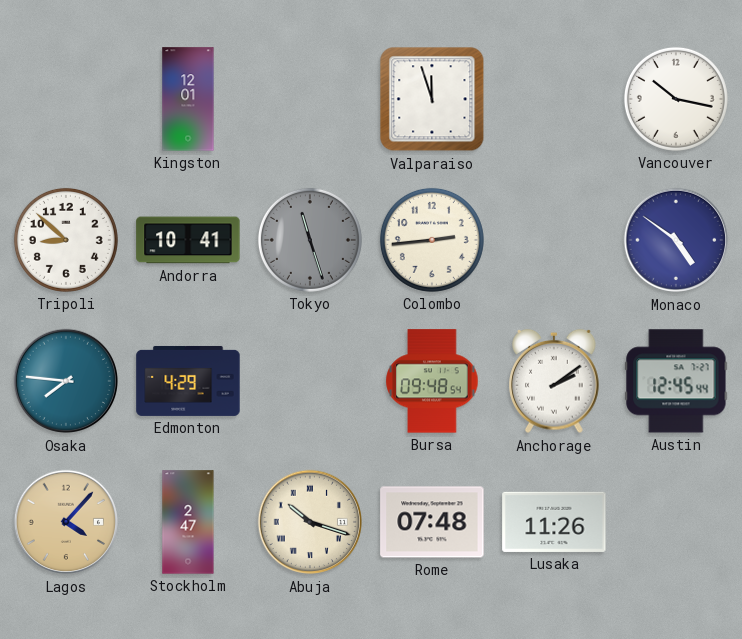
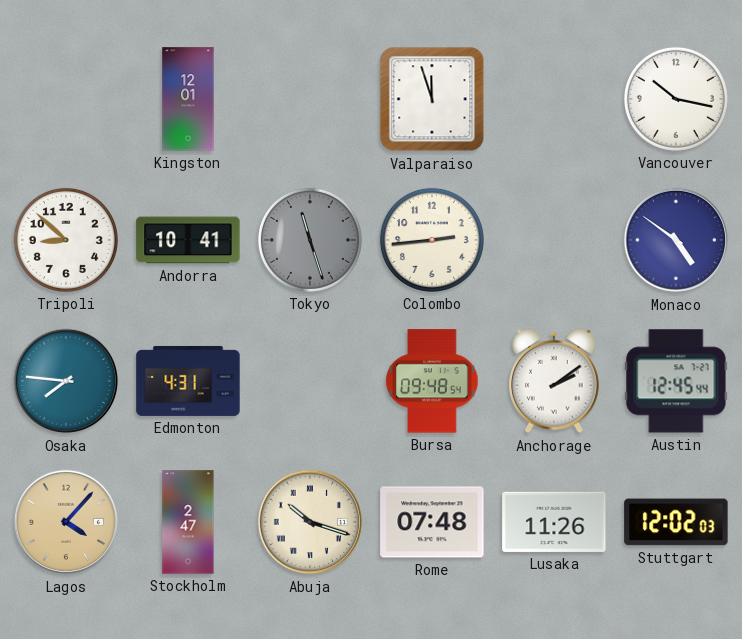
Edmonton: 4:29 -> 4:31
Stuttgart: none -> 12:02
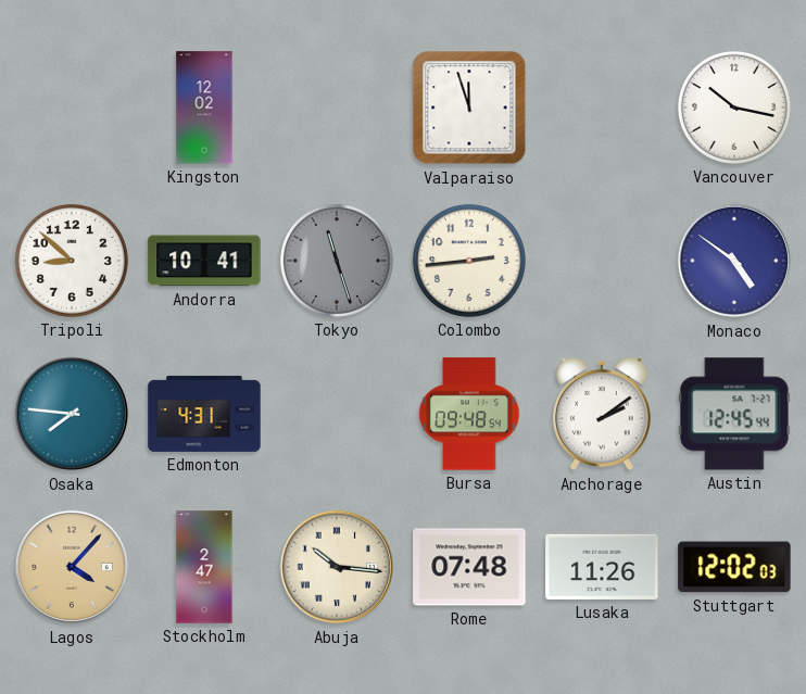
Kingston: 12:01 -> 12:02
Abuja: 10:18 -> 10:16
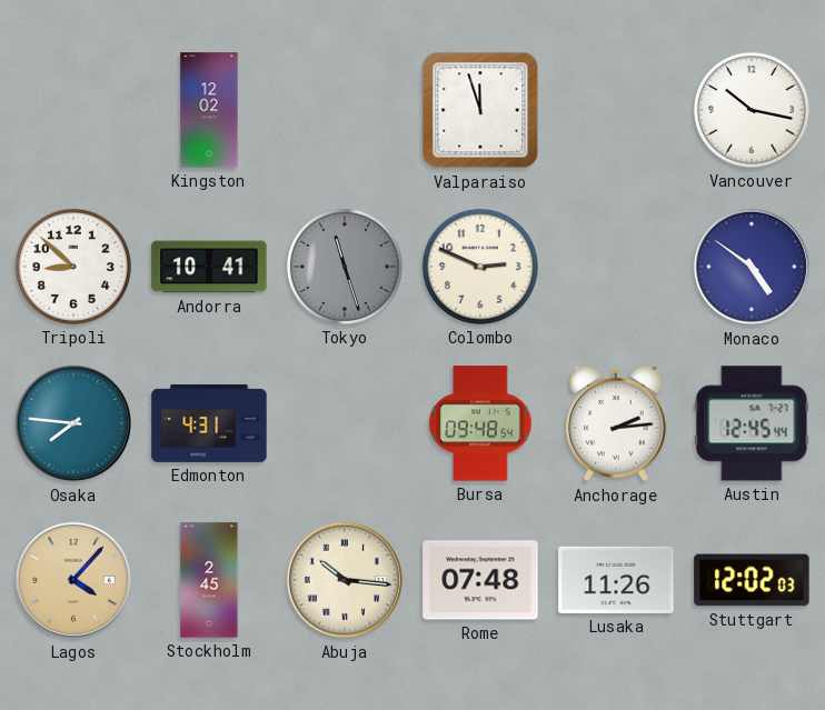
Colombo: 2:44 -> 2:49
Anchorage: 2:09 -> 2:14
Stockholm: 2:47 -> 2:45
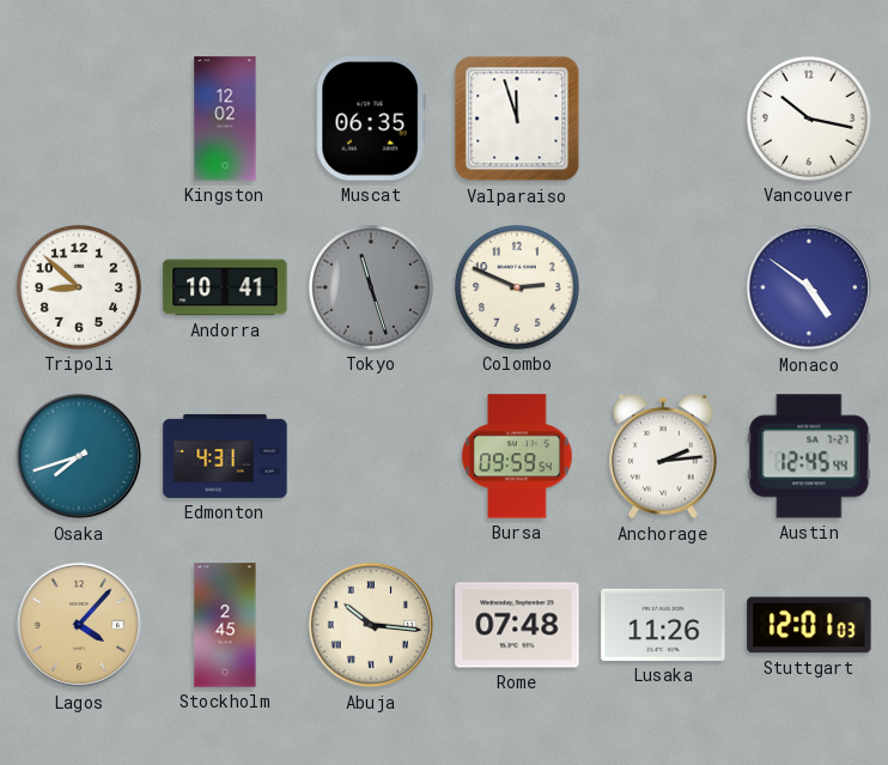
Muscat: none -> 06:35
Osaka: 7:46 -> 7:42
Bursa: 09:48 -> 09:59
Stuttgart: 12:02 -> 12:01
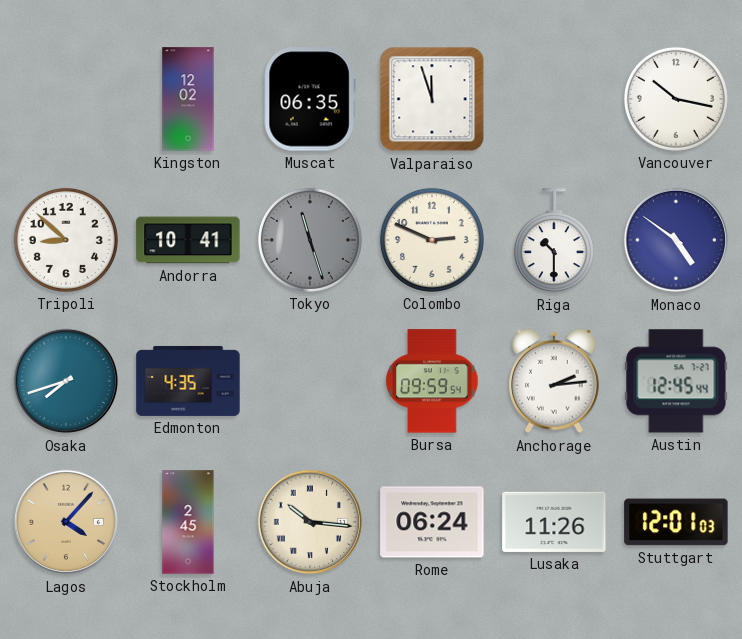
Riga: none -> 10:30
Edmonton: 4:31 -> 4:35
Rome: 07:48 -> 06:24
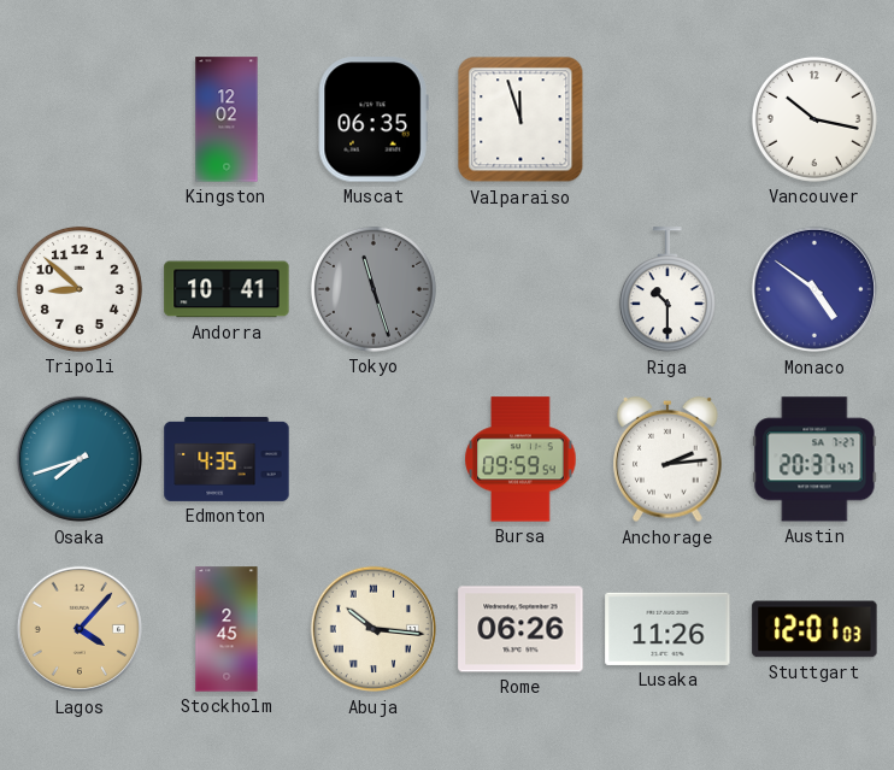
Colombo: 2:49 -> none
Austin: 12:45 -> 20:37
Rome: 06:24 -> 06:26
